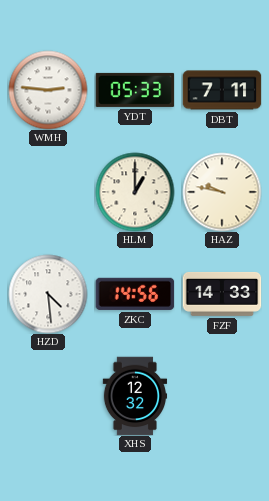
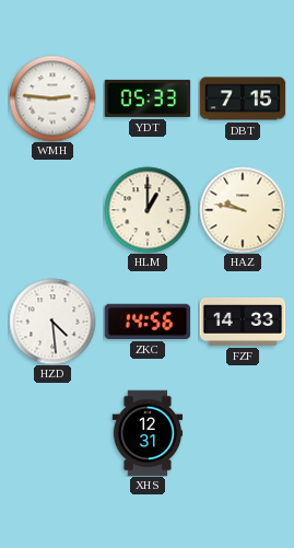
DBT: 7:11 -> 7:15
XHS: 12:32 -> 12:31
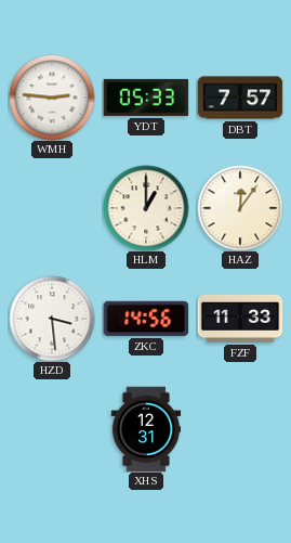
DBT: 7:15 -> 7:57
HAZ: 9:47 -> 12:06
HZD: 4:29 -> 3:29
FZF: 14:33 -> 11:33
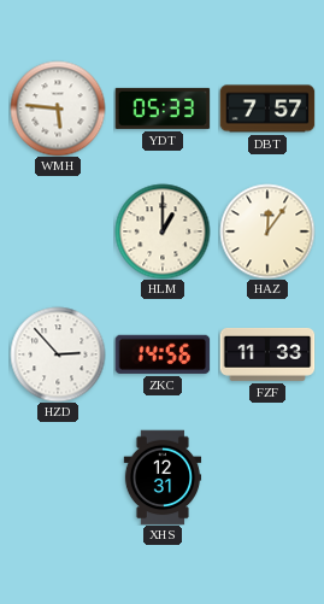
WMH: 2:46 -> 5:46
HZD: 3:29 -> 2:53
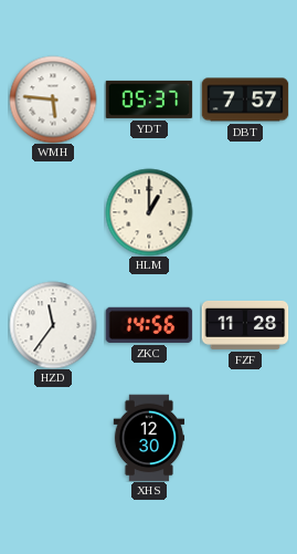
YDT: 05:33 -> 05:37
HAZ: 12:06 -> none
HZD: 2:53 -> 11:36
FZF: 11:33 -> 11:28
XHS: 12:31 -> 12:30
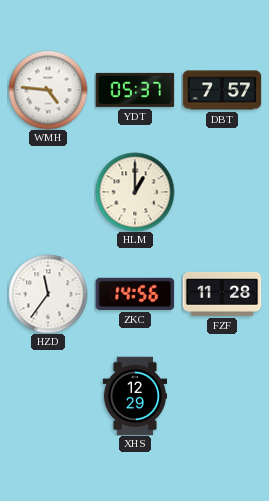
WMH: 5:46 -> 4:46
XHS: 12:30 -> 12:29
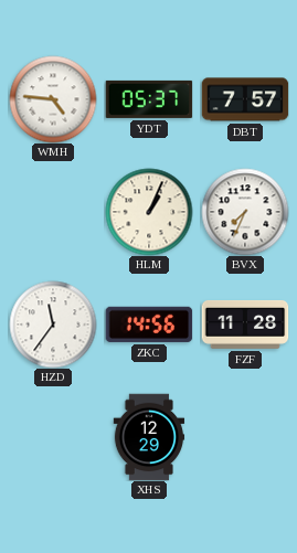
HLM: 1:00 -> 1:04
BVX: none -> 7:34
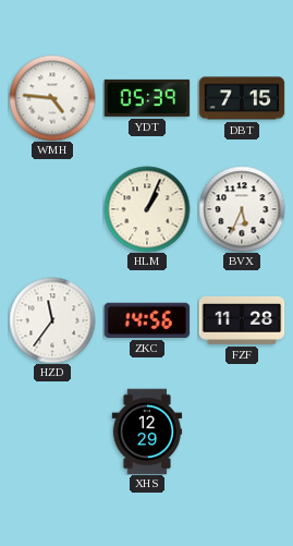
YDT: 05:37 -> 05:39
DBT: 7:57 -> 7:15
BVX: 7:34 -> 5:34
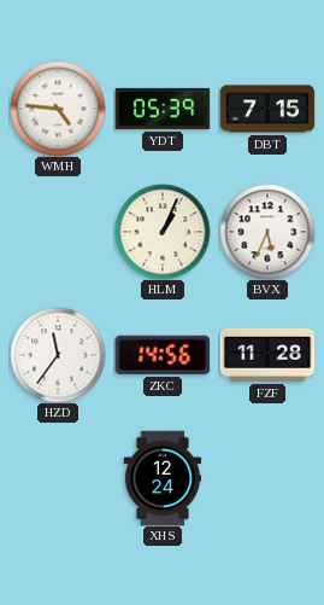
XHS: 12:29 -> 12:24
